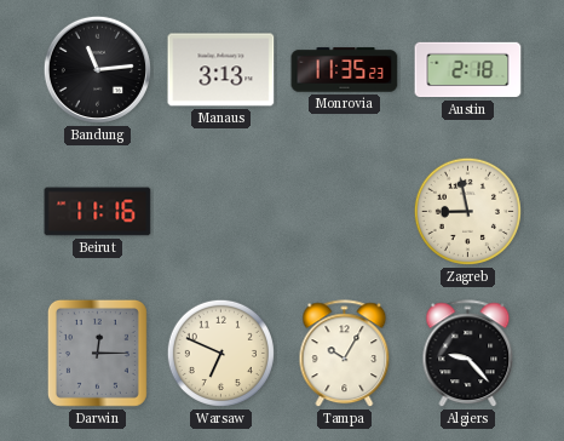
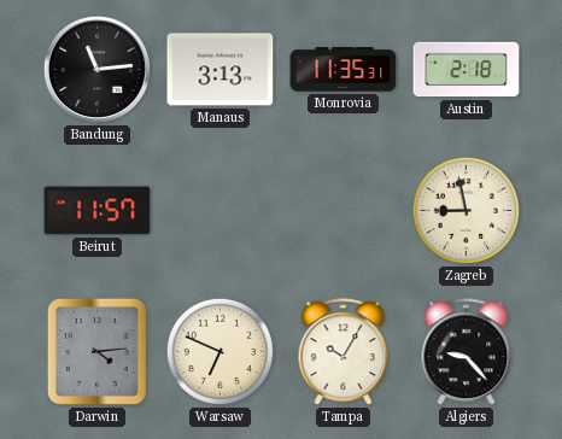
Monrovia: 11:35:23 -> 11:35:31
Beirut: 11:16 -> 11:57
Darwin: 12:15 -> 4:14
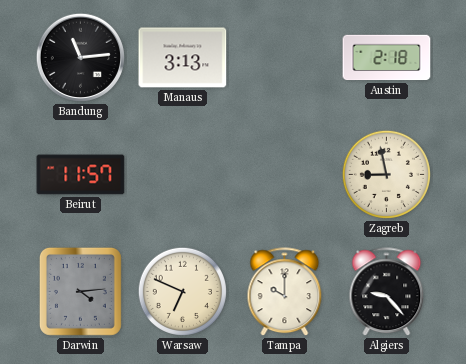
Monrovia: 11:35 -> none
Tampa: 10:05 -> 10:00
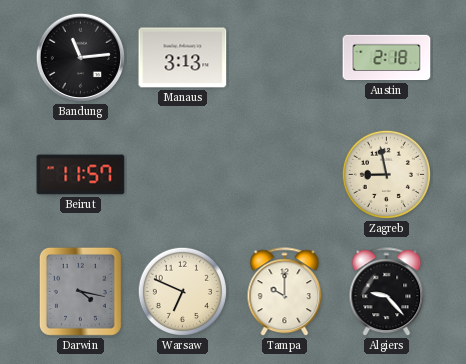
Darwin: 4:14 -> 4:17
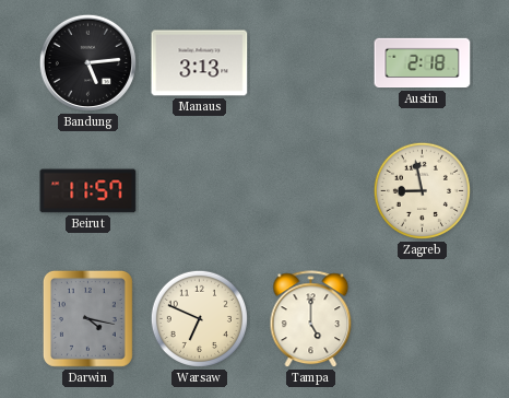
Bandung: 11:14 -> 5:14
Tampa: 10:00 -> 5:00
Algiers: 9:23 -> none
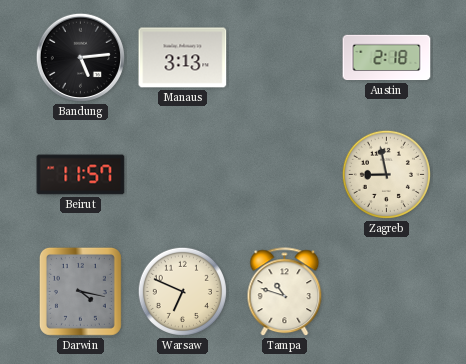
Tampa: 5:00 -> 10:48
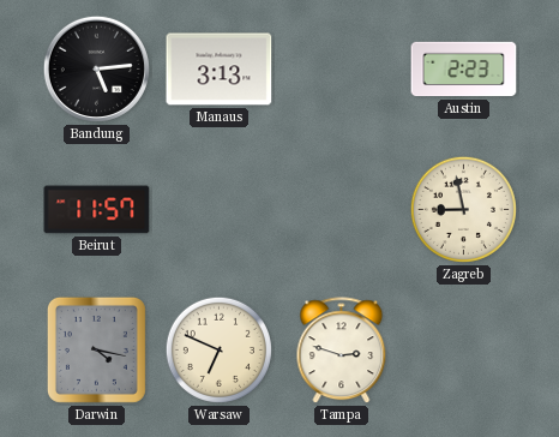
Austin: 2:18 -> 2:23
Tampa: 10:48 -> 2:48
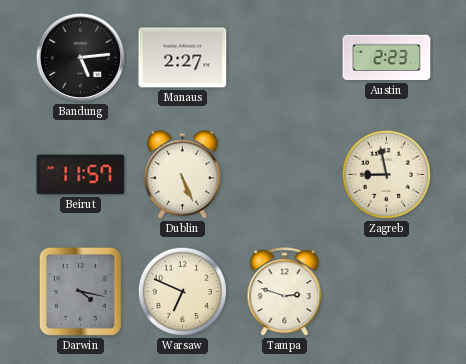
Manaus: 3:13 -> 2:27
Dublin: none -> 5:26
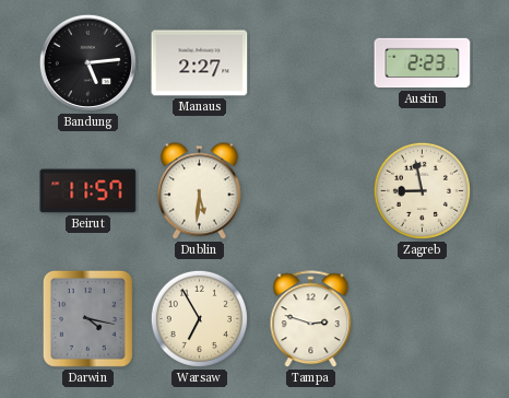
Dublin: 5:26 -> 5:31
Warsaw: 6:49 -> 6:55
